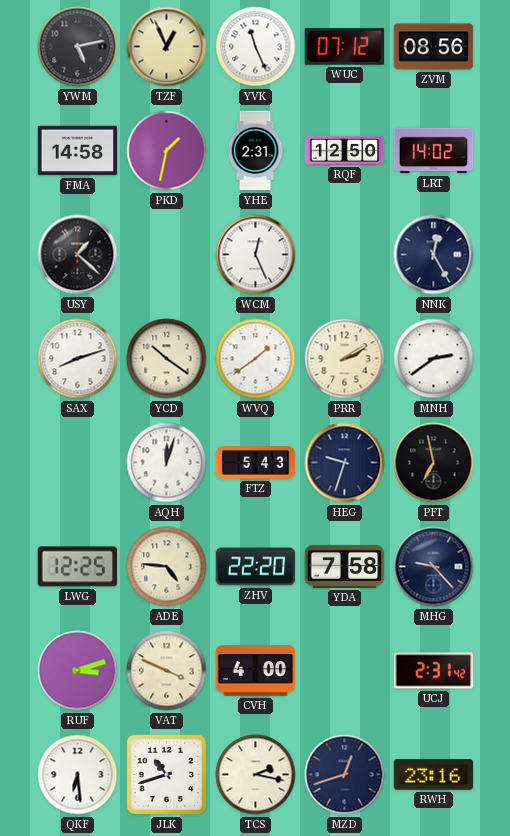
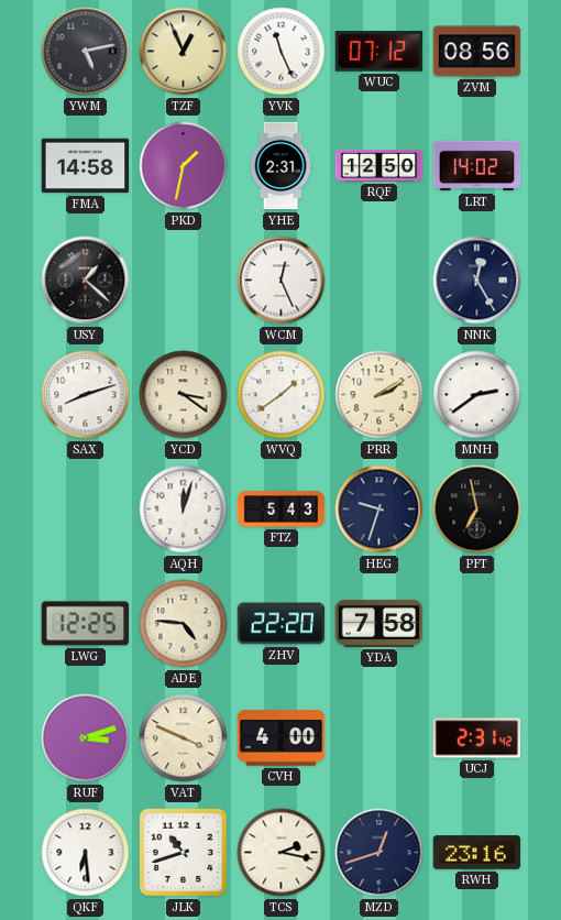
YCD: 10:21 -> 3:21
MHG: 9:23 -> none
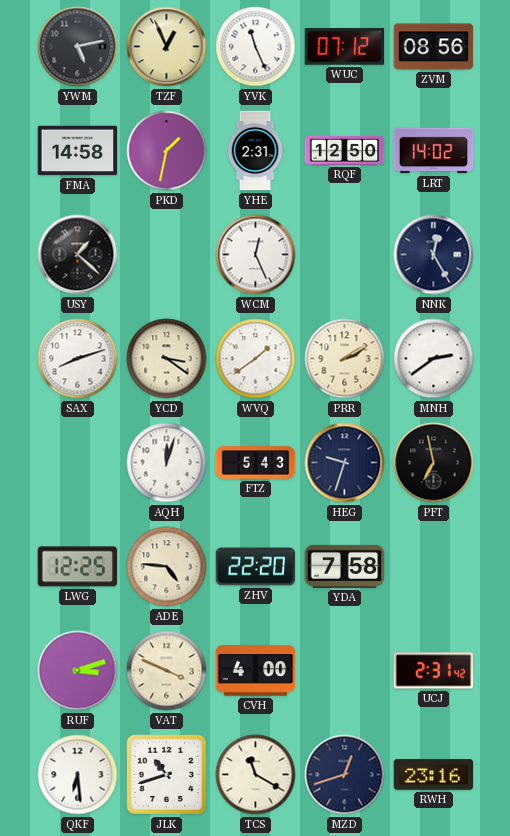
TCS: 2:17 -> 11:20
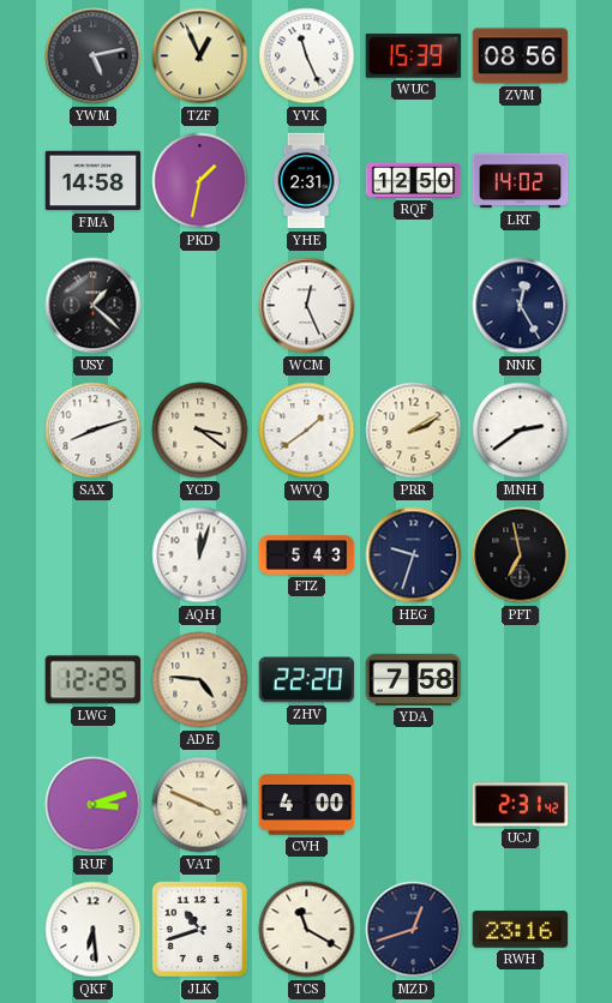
WUC: 07:12 -> 15:39
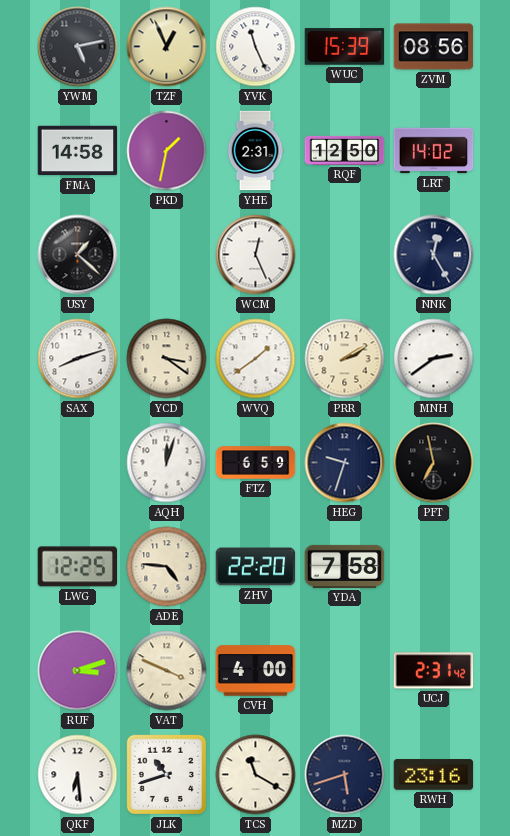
FTZ: 5:43 -> 6:59
MZD: 12:42 -> 5:42
